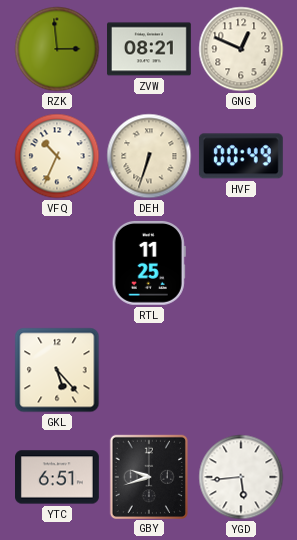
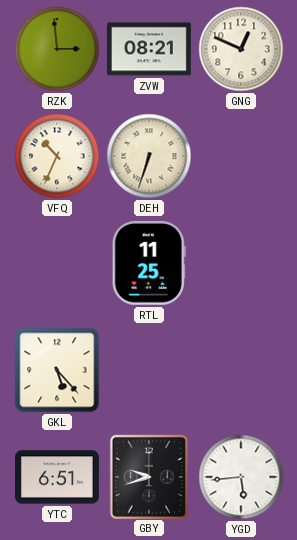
HVF: 00:49 -> none
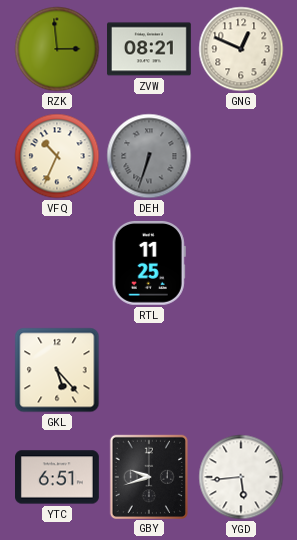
DEH dial: cream -> grey
